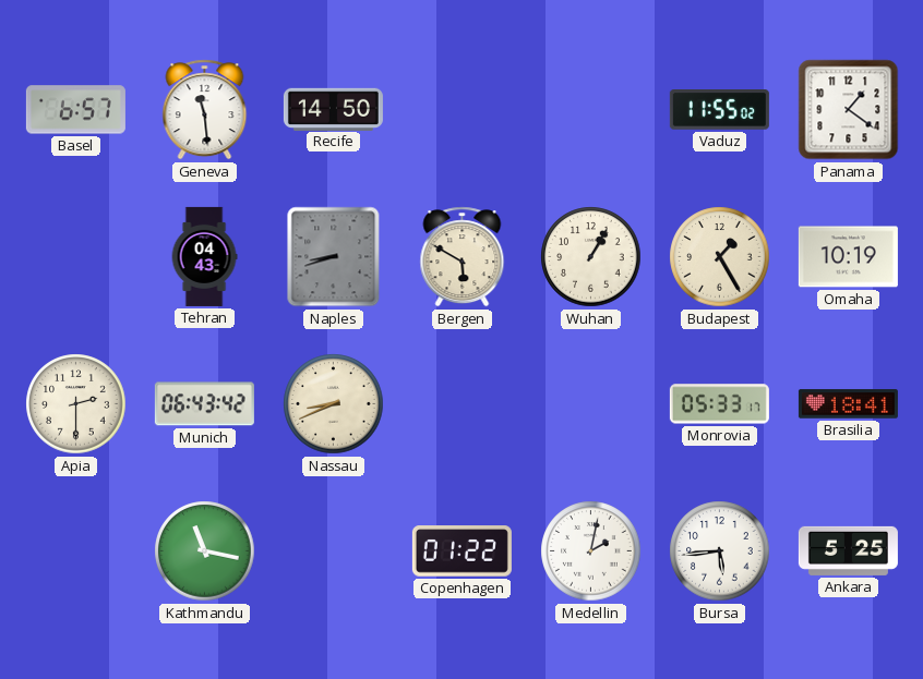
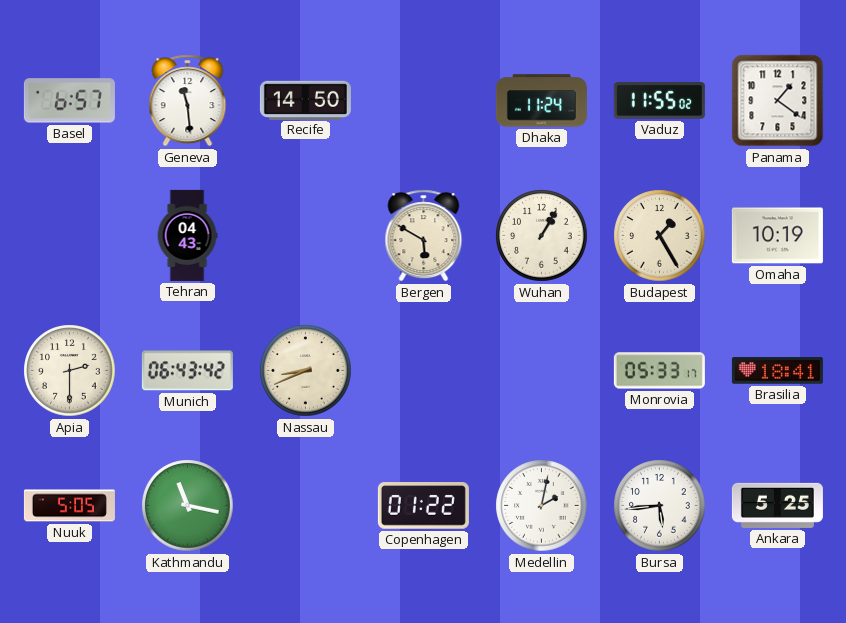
Dhaka: none -> 11:24
Naples: 8:42 -> none
Nuuk: none -> 5:05
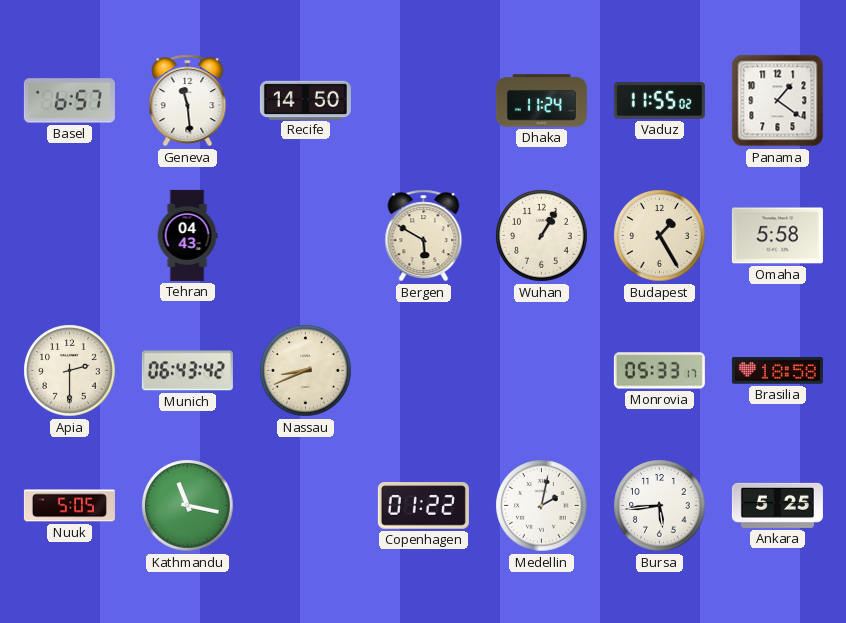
Omaha: 10:19 -> 5:58
Brasilia: 18:41 -> 18:58
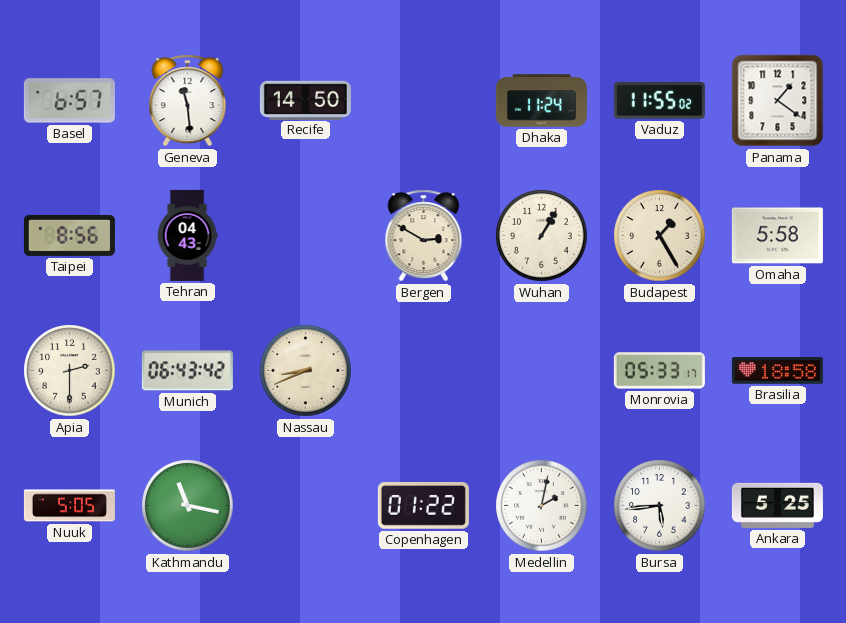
Taipei: none -> 8:56
Bergen: 5:50 -> 2:50
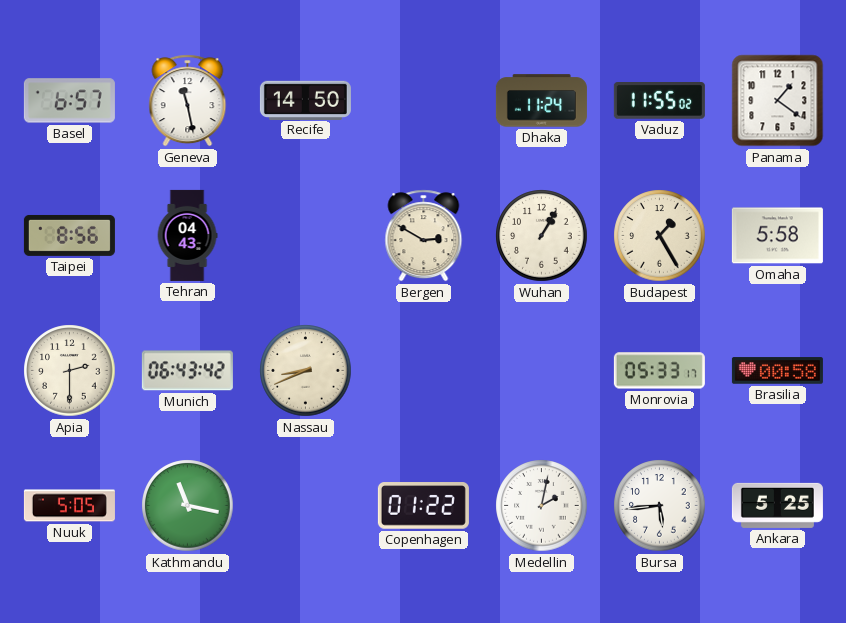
Geneva: 11:29 -> 11:28
Brasilia: 18:58 -> 00:58
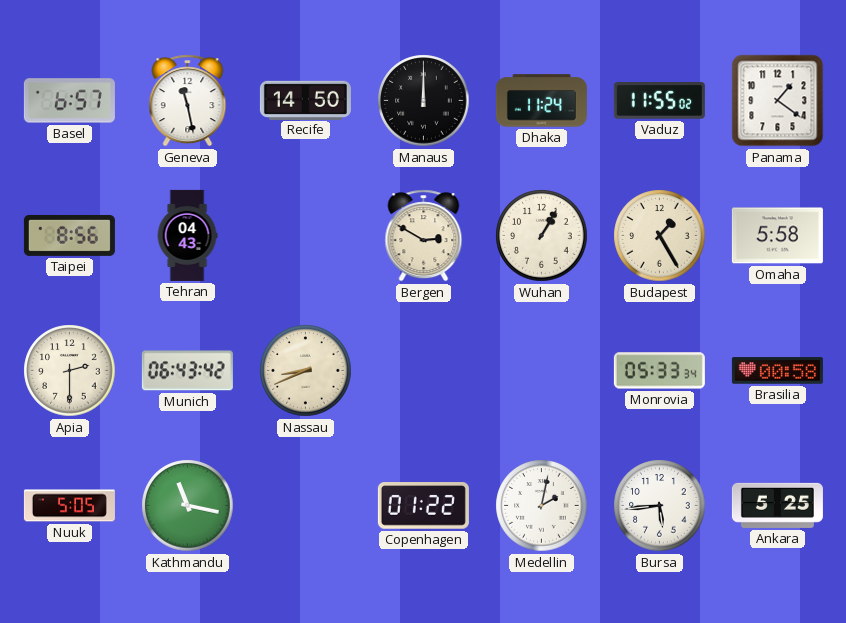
Manaus: none -> 12:00
Monrovia: 05:33:17 -> 05:33:34
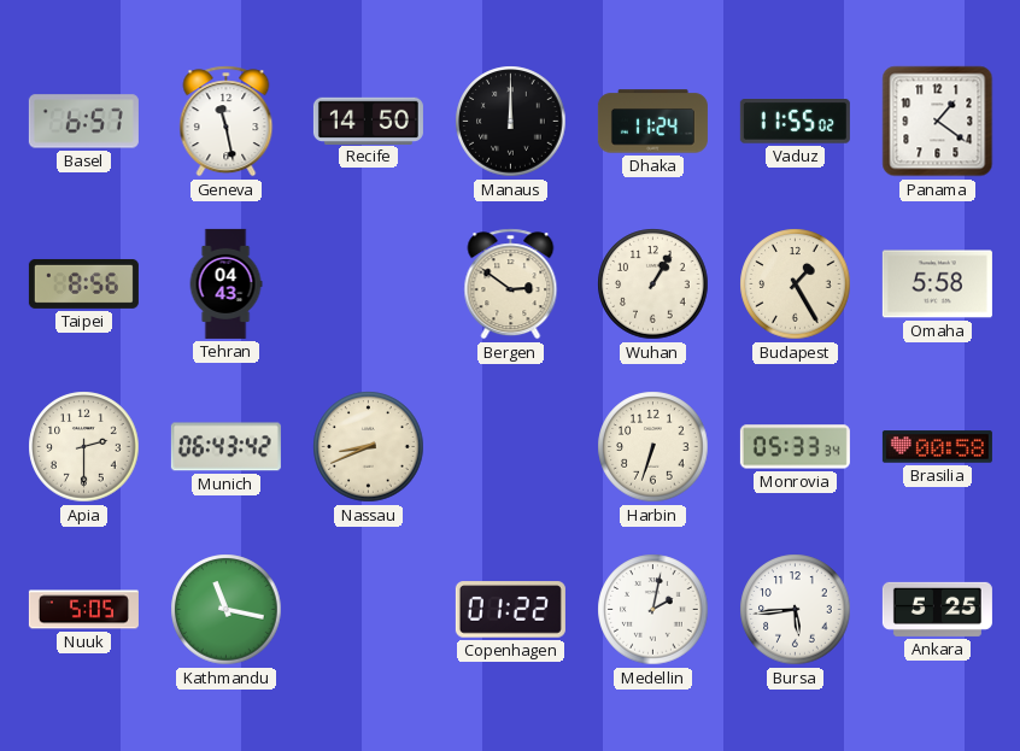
Bergen: 2:50 -> 2:51
Harbin: none -> 6:33
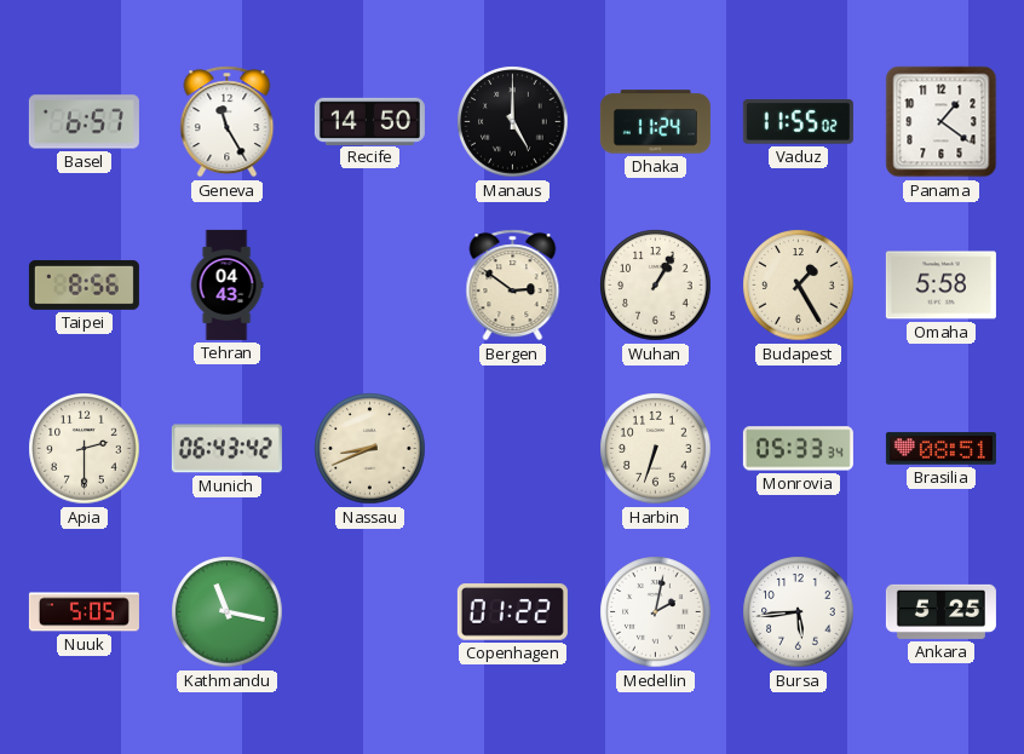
Geneva: 11:28 -> 11:25
Manaus: 12:00 -> 5:00
Brasilia: 00:58 -> 08:51
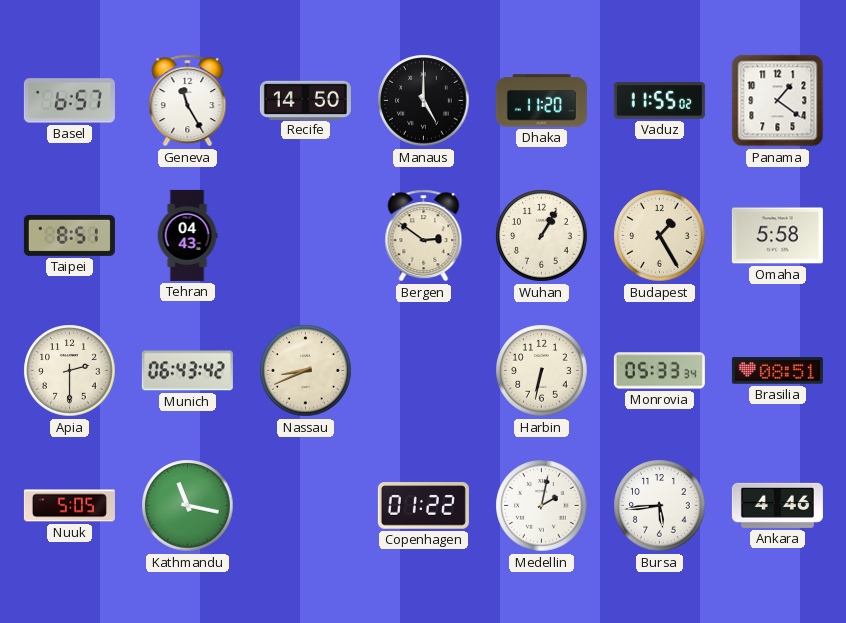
Dhaka: 11:24 -> 11:20
Taipei: 8:56 -> 8:51
Harbin: 6:33 -> 6:32
Ankara: 5:25 -> 4:46
